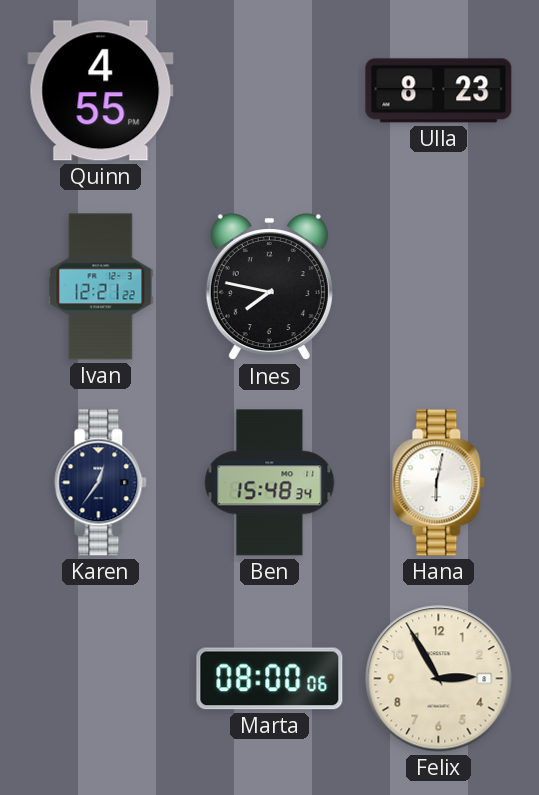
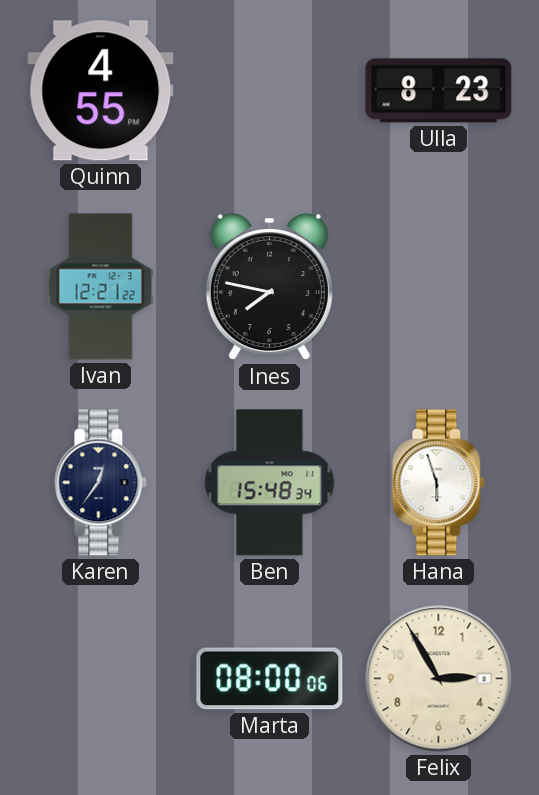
Hana: 6:02 -> 5:57
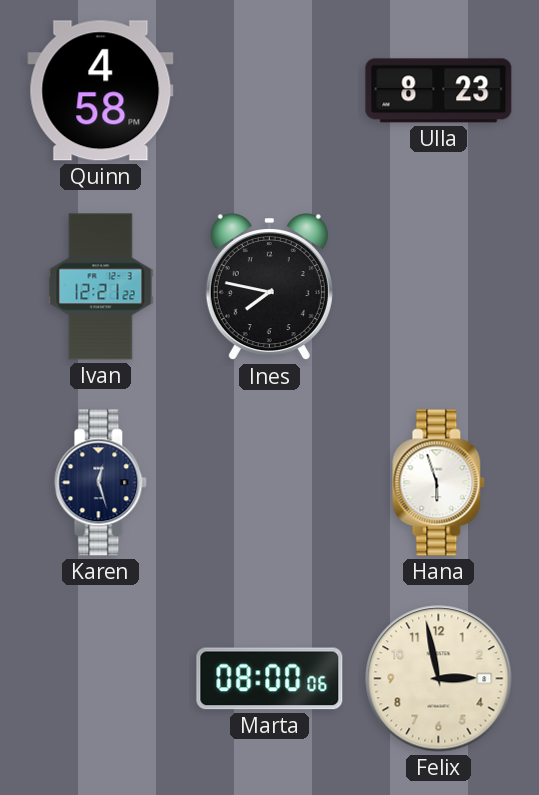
Quinn: 4:55 -> 4:58
Karen: 12:36 -> 12:27
Ben: 15:48 -> none
Felix: 2:55 -> 2:58
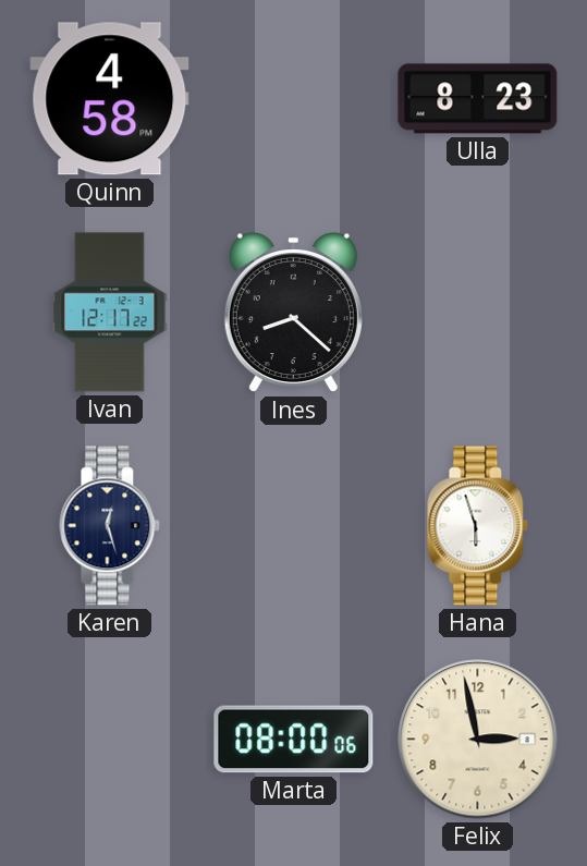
Ivan: 12:21 -> 12:17
Ines: 7:47 -> 8:22
